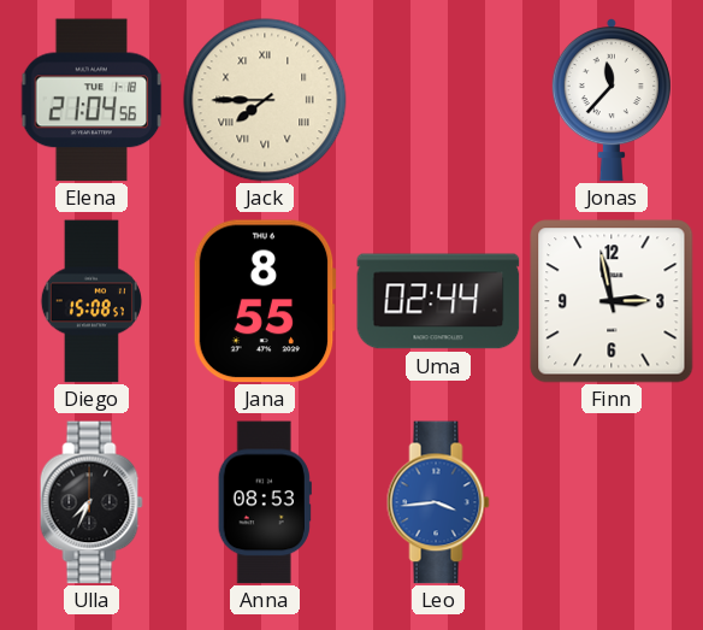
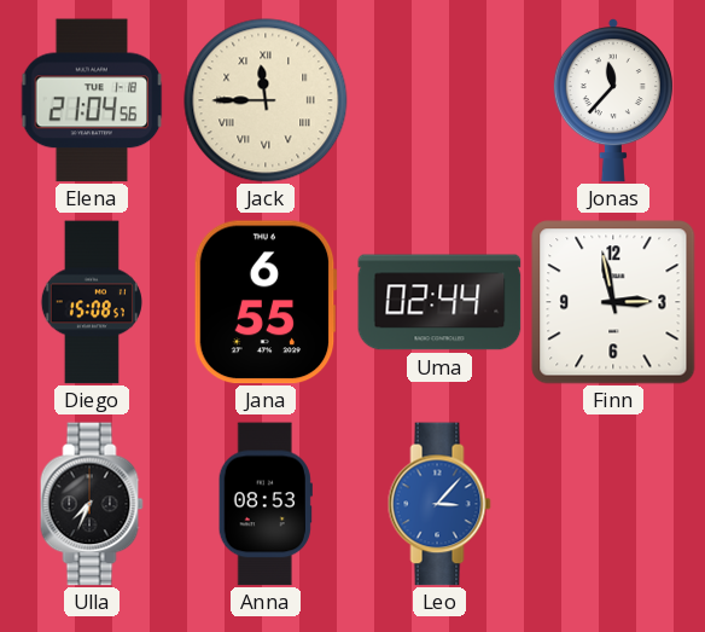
Jack: 7:45 -> 11:45
Jana: 8:55 -> 6:55
Leo: 3:44 -> 3:07
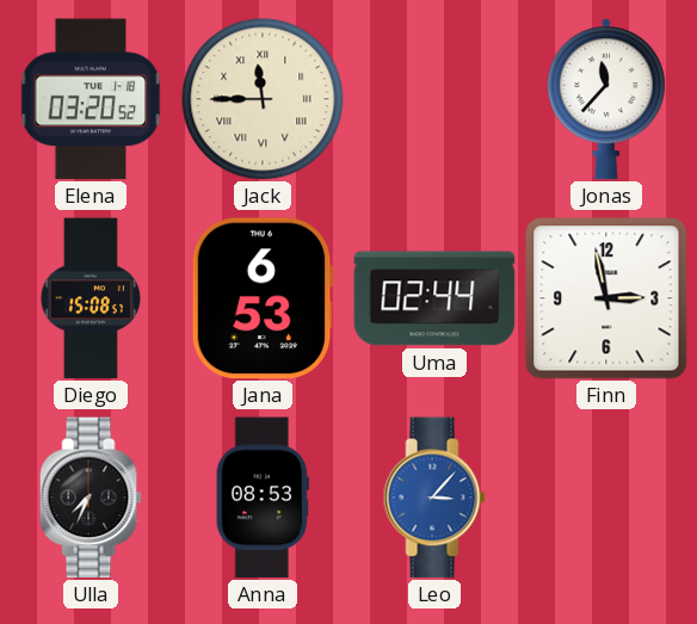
Elena: 21:04 -> 03:20
Jana: 6:55 -> 6:53
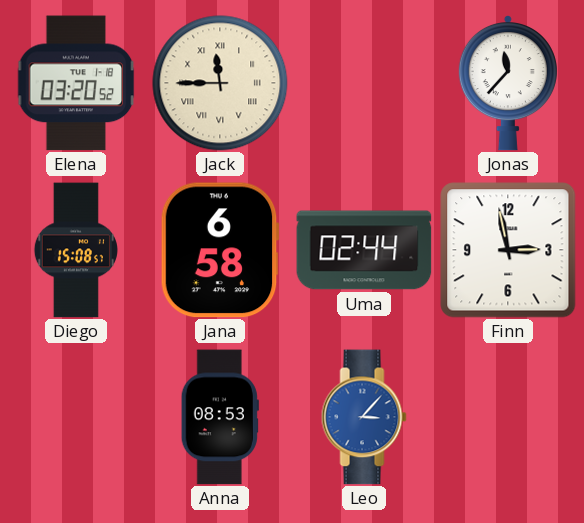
Jana: 6:53 -> 6:58
Ulla: 7:34 -> none
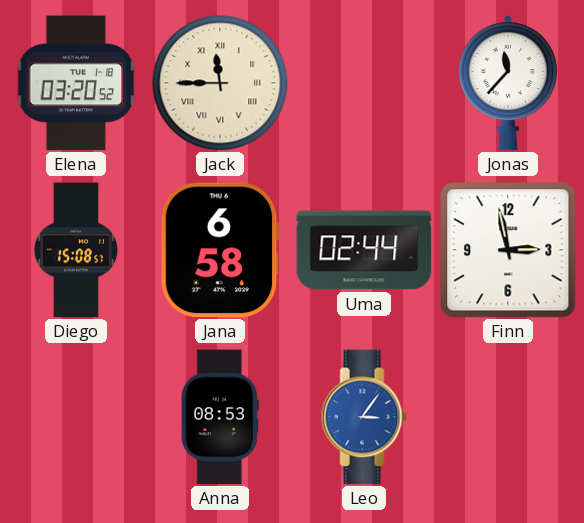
Leo: 3:07 -> 3:06
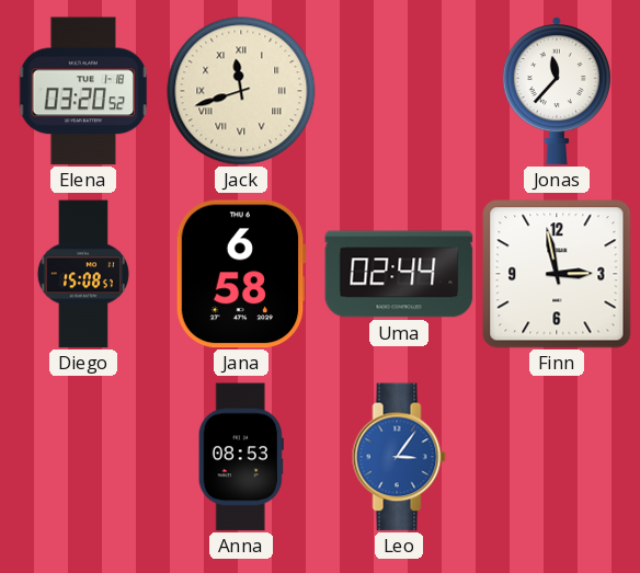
Jack: 11:45 -> 11:42
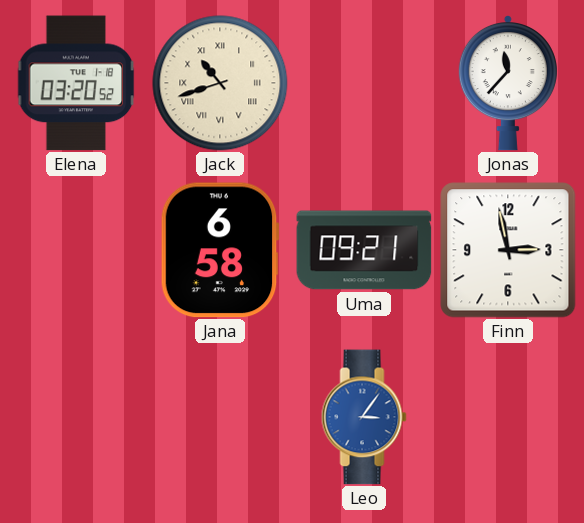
Jack: 11:42 -> 10:42
Diego: 15:08 -> none
Uma: 02:44 -> 09:21
Anna: 08:53 -> none
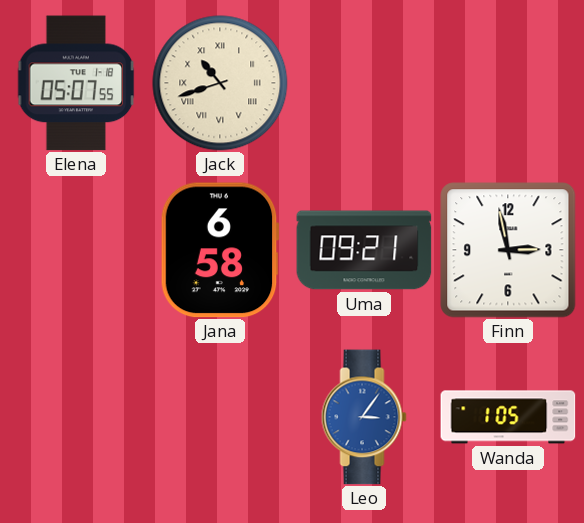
Elena: 03:20 -> 05:07
Jonas: 11:37 -> none
Wanda: none -> 1:05
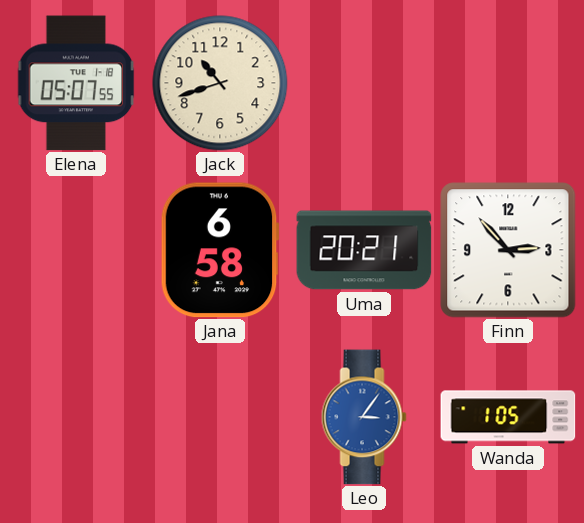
Jack numerals: Roman -> Arabic
Uma: 09:21 -> 20:21
Finn: 2:58 -> 2:53
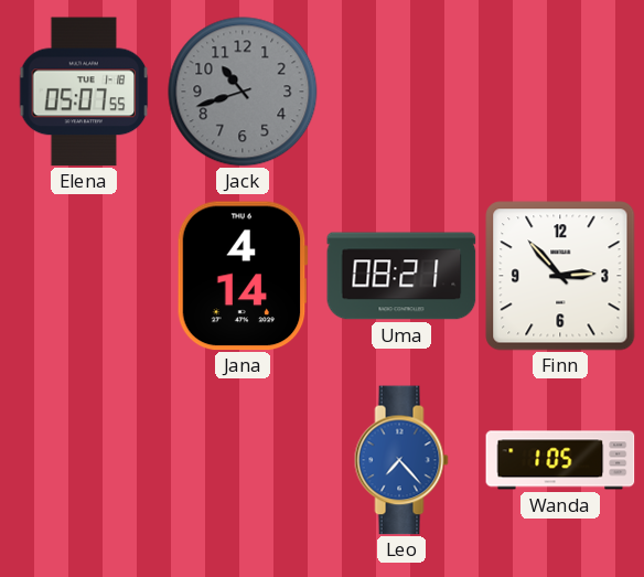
Jack dial: cream -> grey
Jana: 6:58 -> 4:14
Uma: 20:21 -> 08:21
Leo: 3:06 -> 7:23
